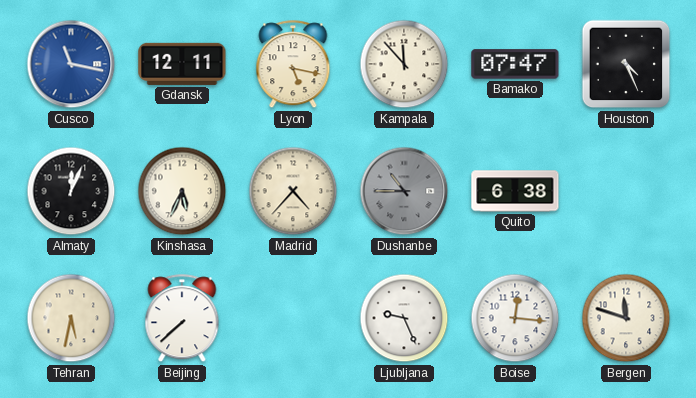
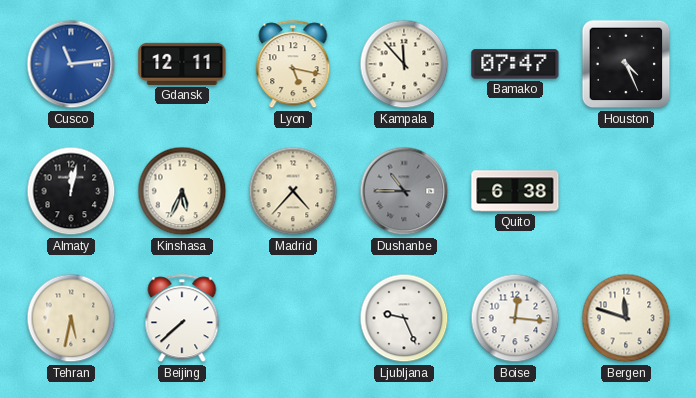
Cusco: 11:17 -> 11:14
Almaty: 12:04 -> 12:02
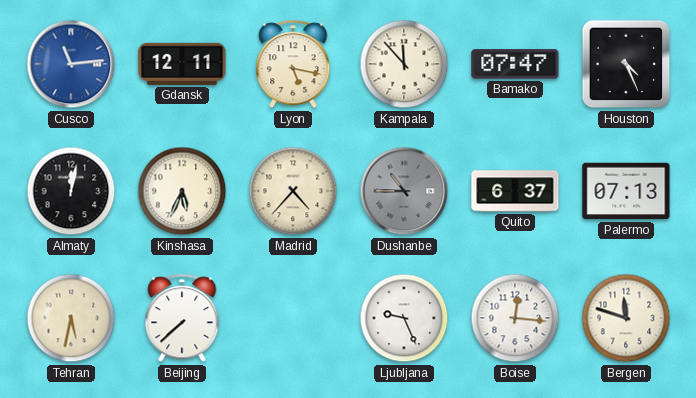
Quito: 6:38 -> 6:37
Palermo: none -> 07:13
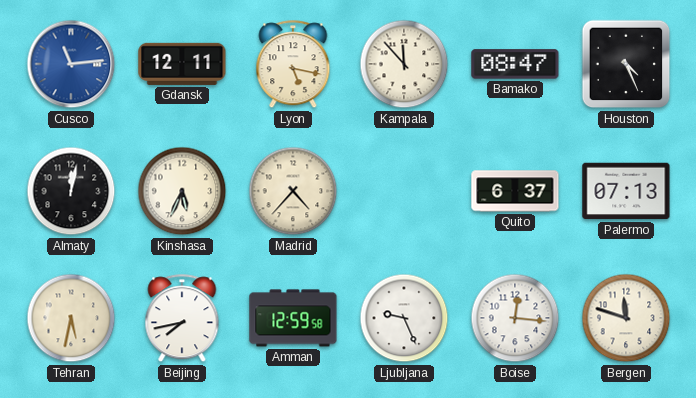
Bamako: 07:47 -> 08:47
Dushanbe: 10:45 -> none
Beijing: 7:38 -> 7:43
Amman: none -> 12:59
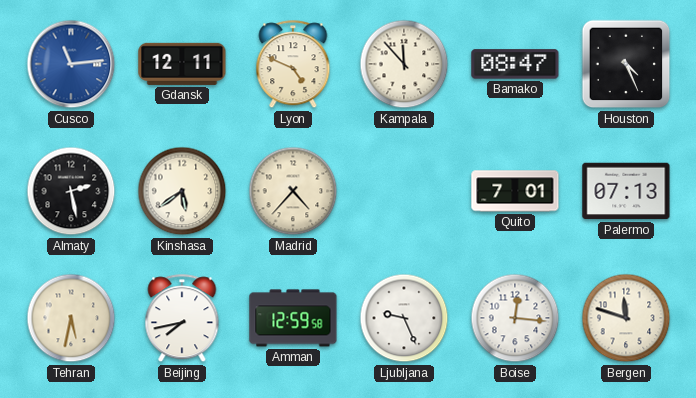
Lyon: 5:17 -> 4:49
Almaty: 12:02 -> 2:28
Kinshasa: 5:34 -> 5:39
Quito: 6:37 -> 7:01
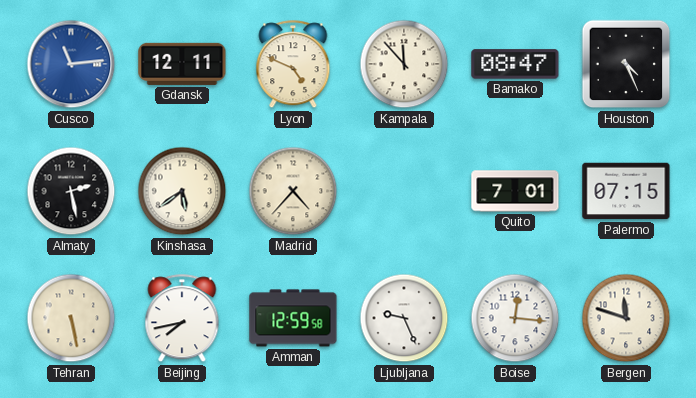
Palermo: 07:13 -> 07:15
Tehran: 5:32 -> 5:28
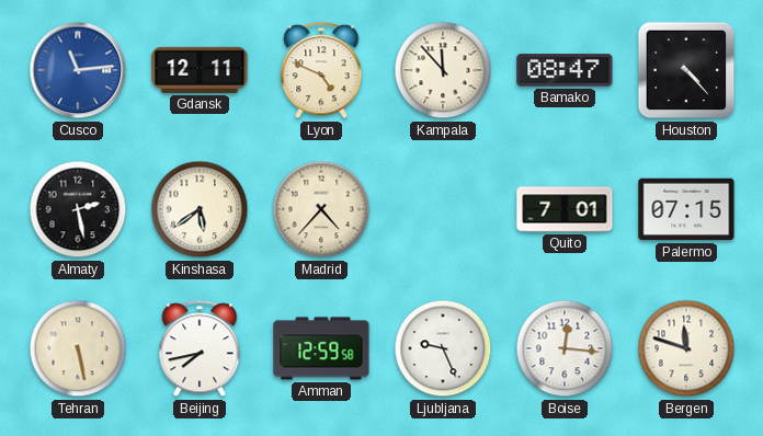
Houston: 4:26 -> 4:23
